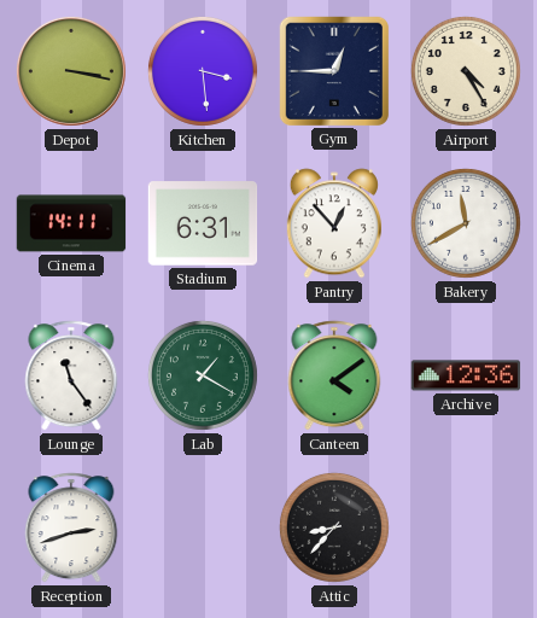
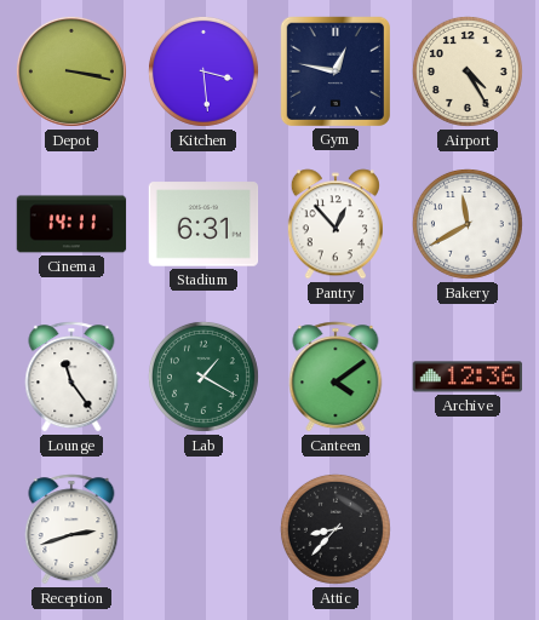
Gym: 12:45 -> 12:47
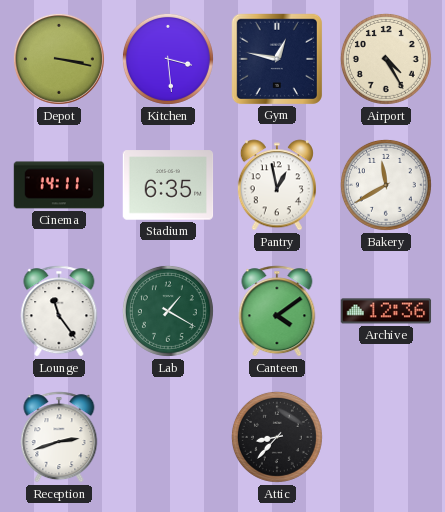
Stadium: 6:31 -> 6:35
Pantry: 12:53 -> 12:58
